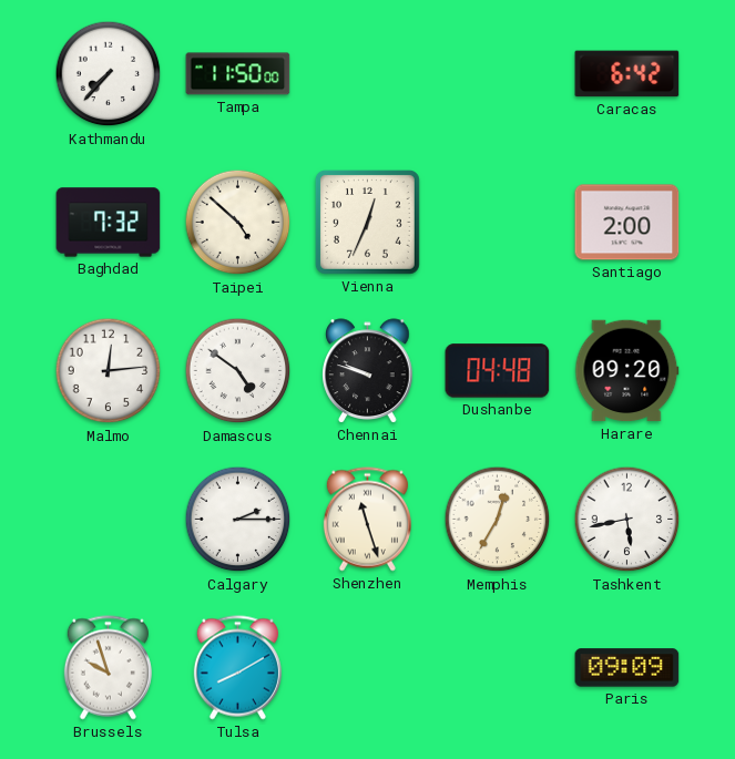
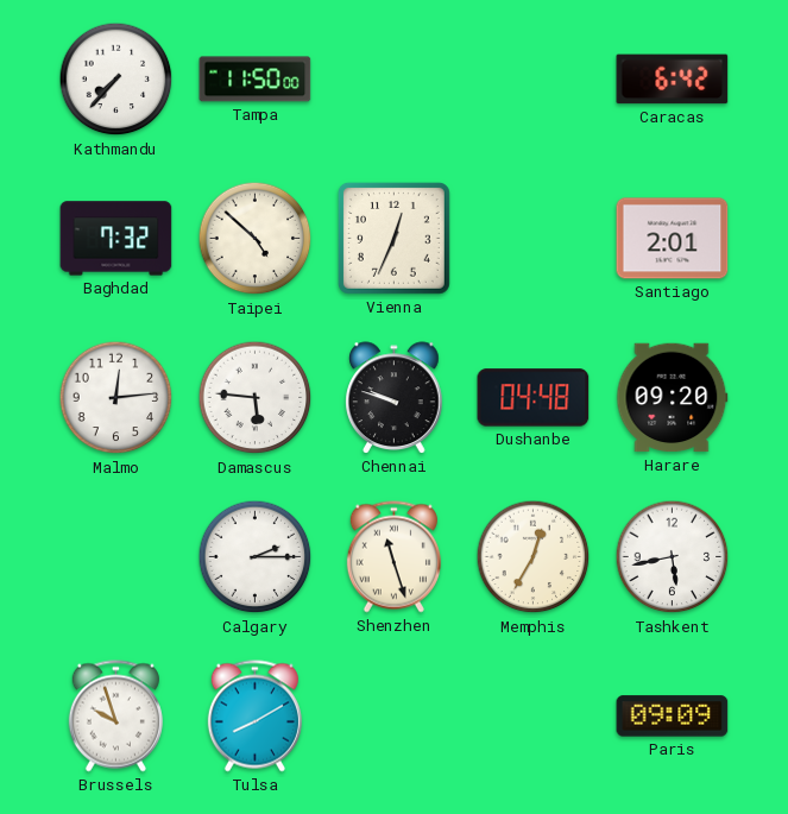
Santiago: 2:00 -> 2:01
Damascus: 4:51 -> 5:46
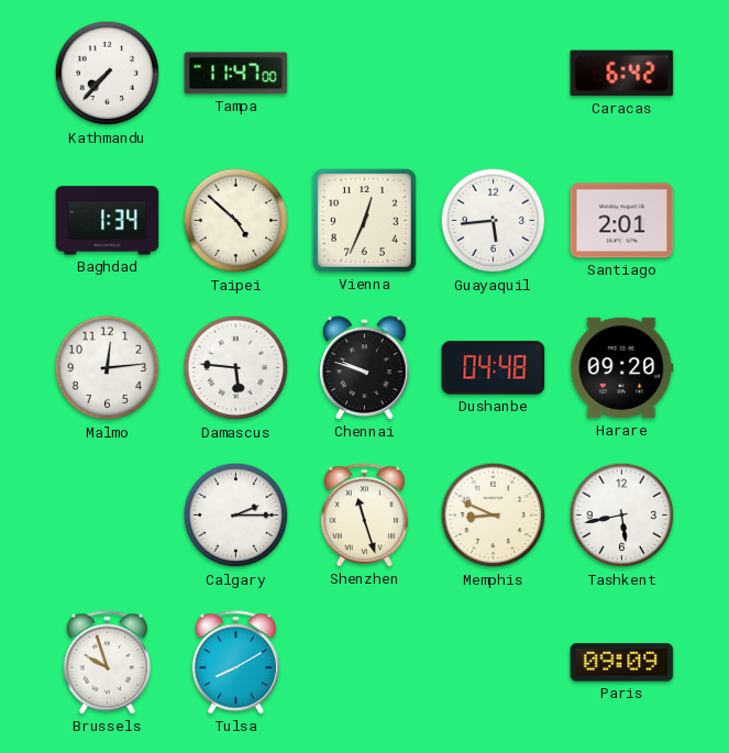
Tampa: 11:50 -> 11:47
Baghdad: 7:32 -> 1:34
Guayaquil: none -> 5:44
Memphis: 12:35 -> 8:49
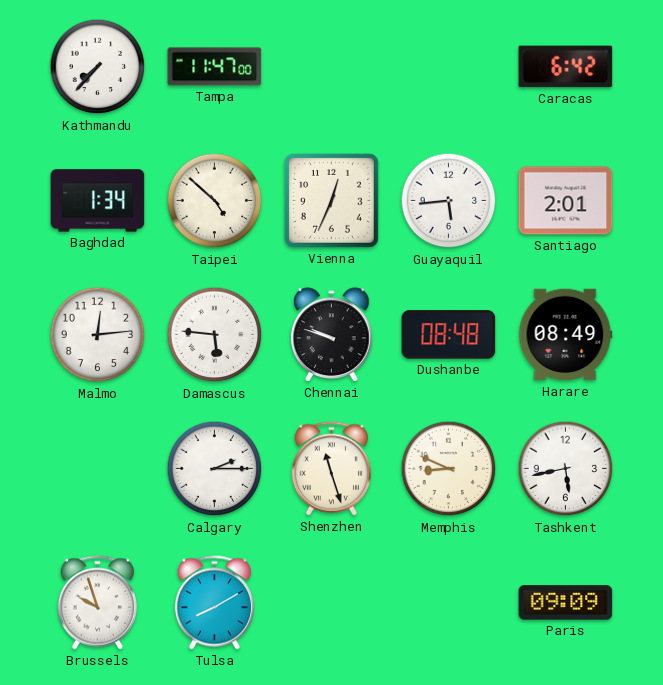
Dushanbe: 04:48 -> 08:48
Harare: 09:20 -> 08:49
